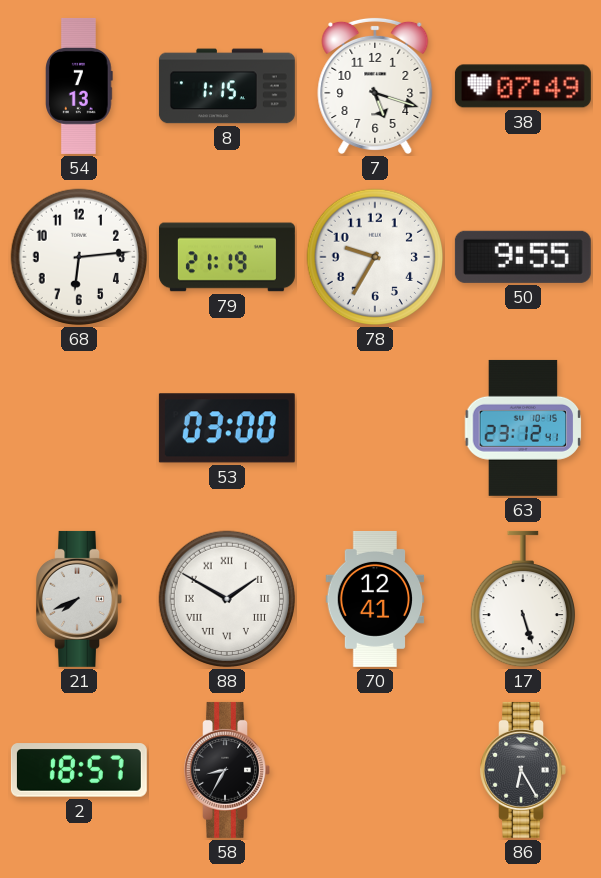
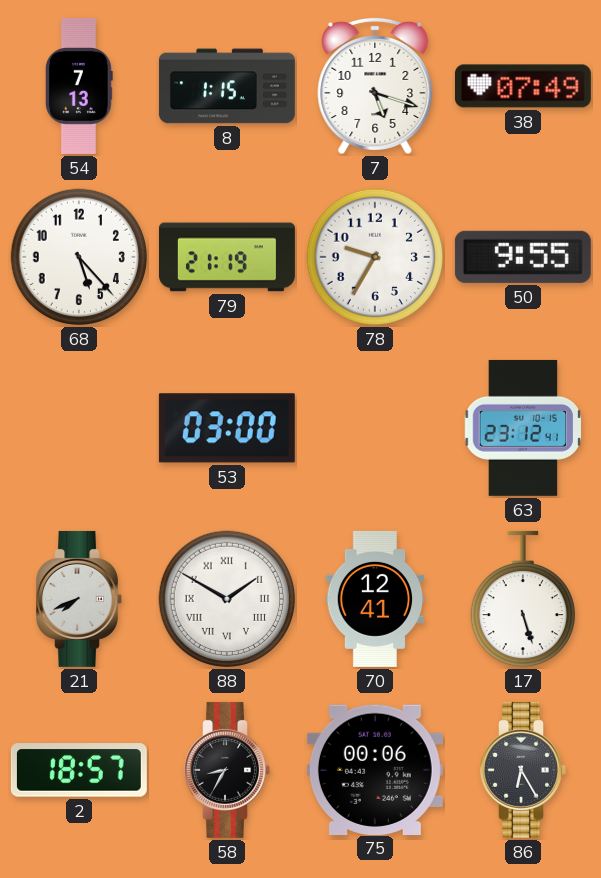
68: 6:14 -> 5:23
75: none -> 00:06
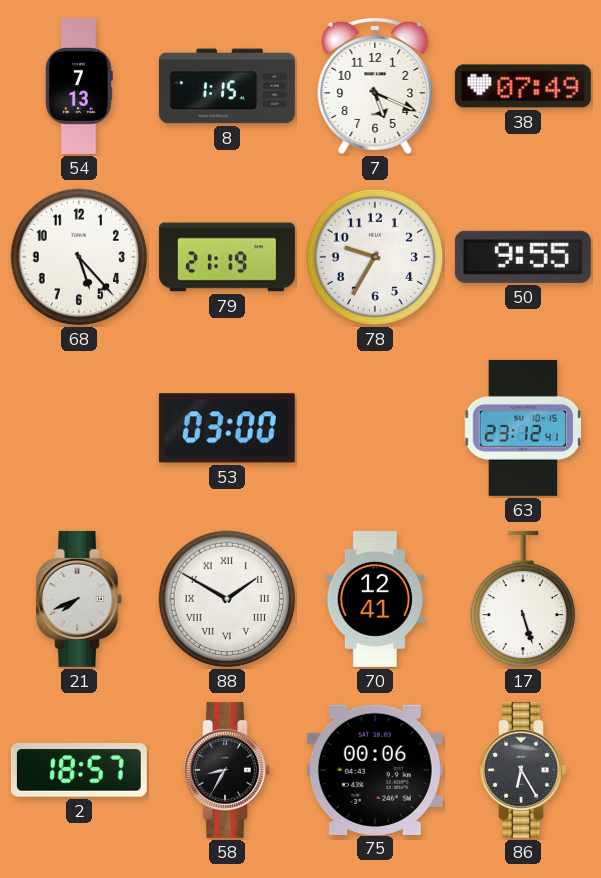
7: 5:18 -> 5:19
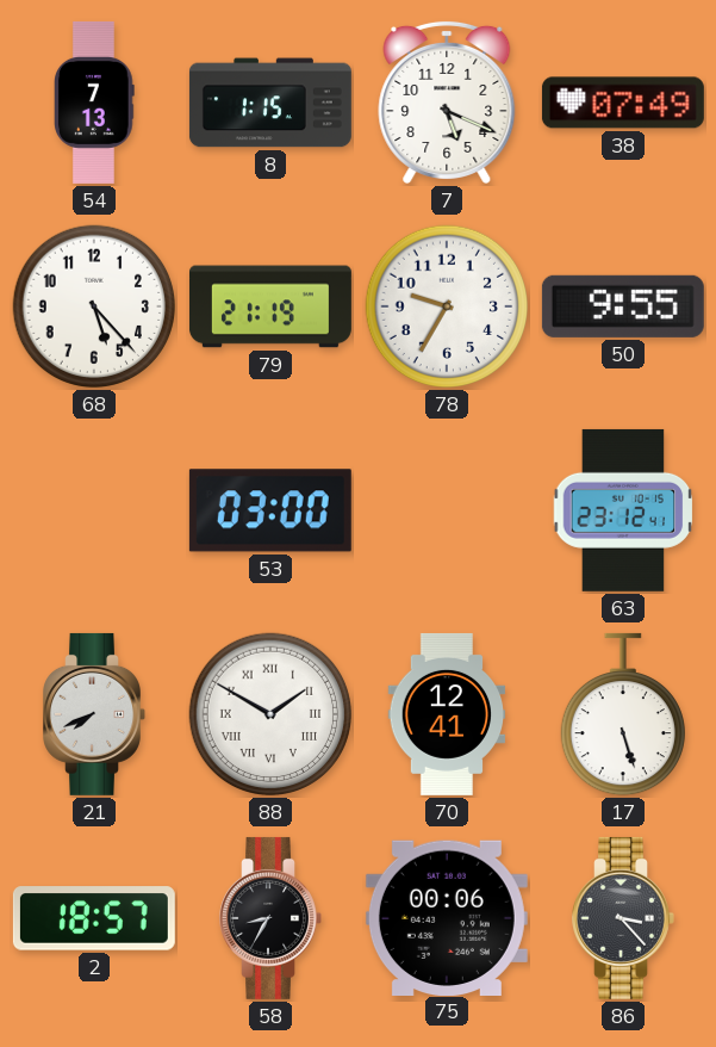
86: 6:25 -> 3:23
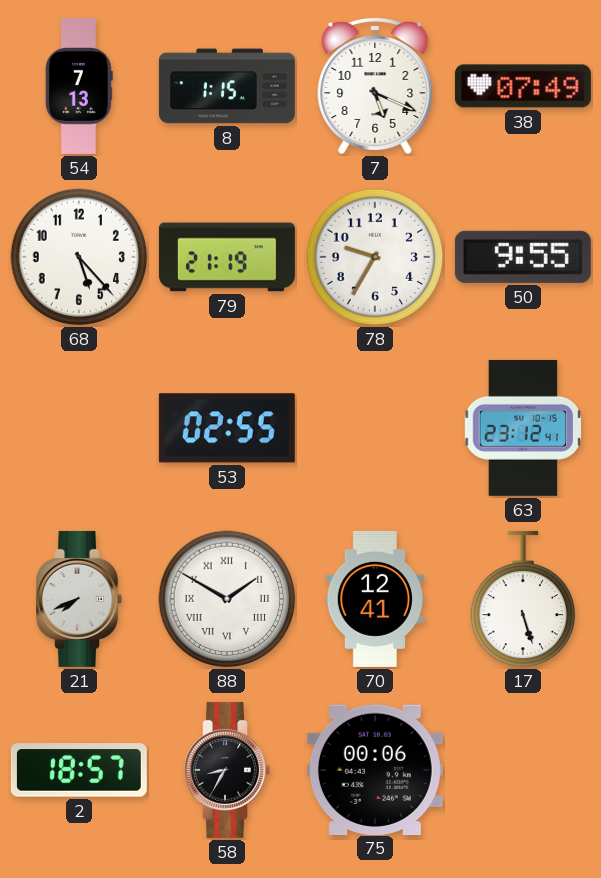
53: 03:00 -> 02:55
86: 3:23 -> none
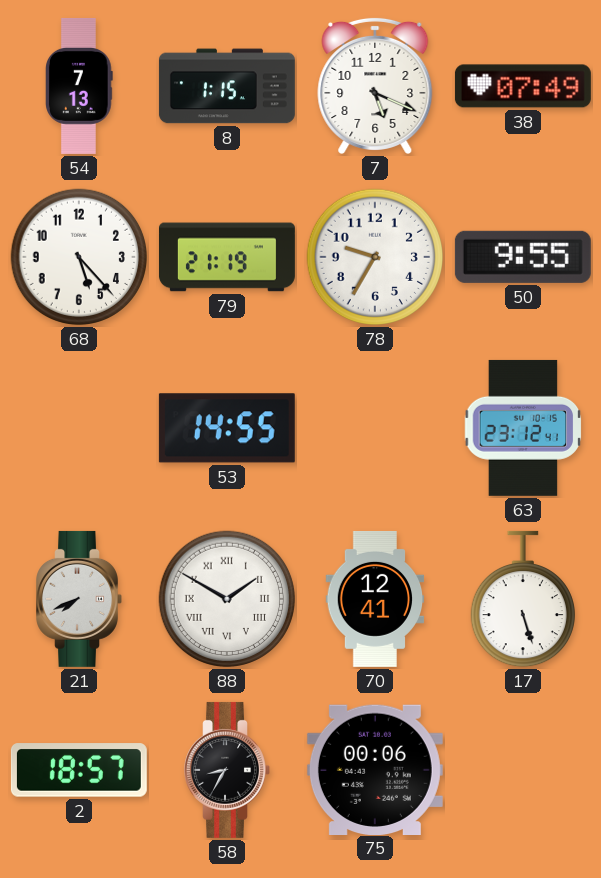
53: 02:55 -> 14:55
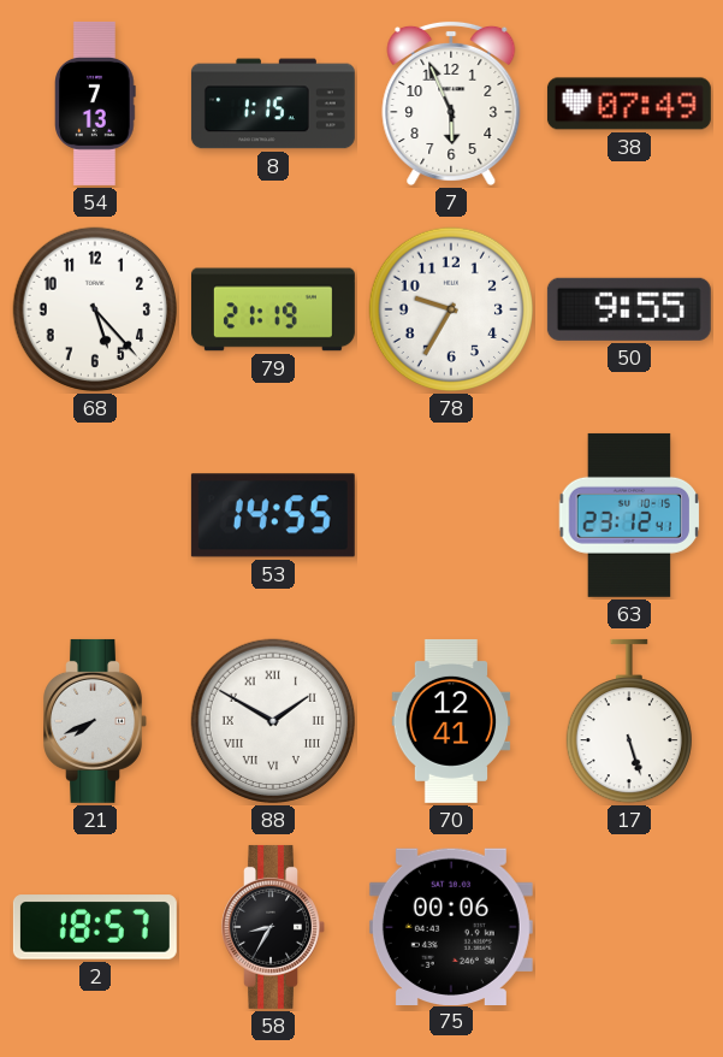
7: 5:19 -> 5:56
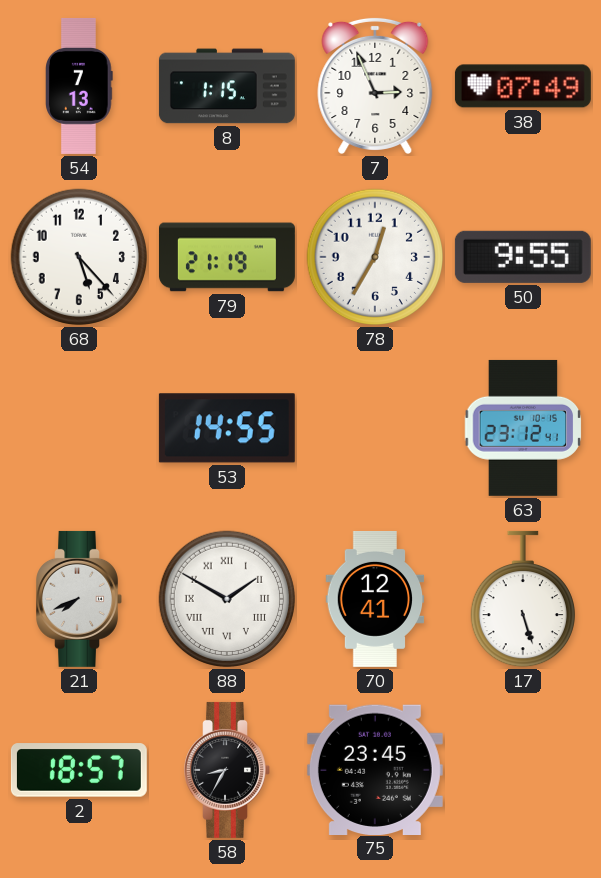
7: 5:56 -> 2:56
78: 9:35 -> 12:35
75: 00:06 -> 23:45
